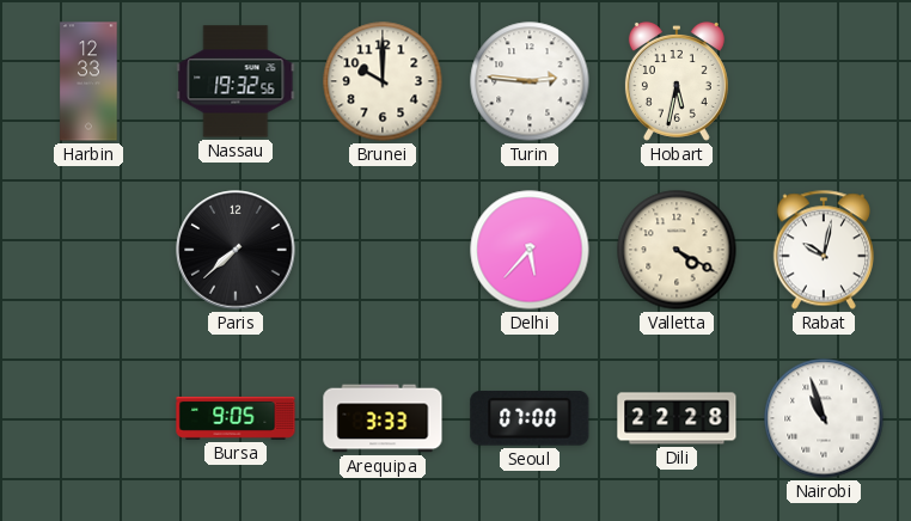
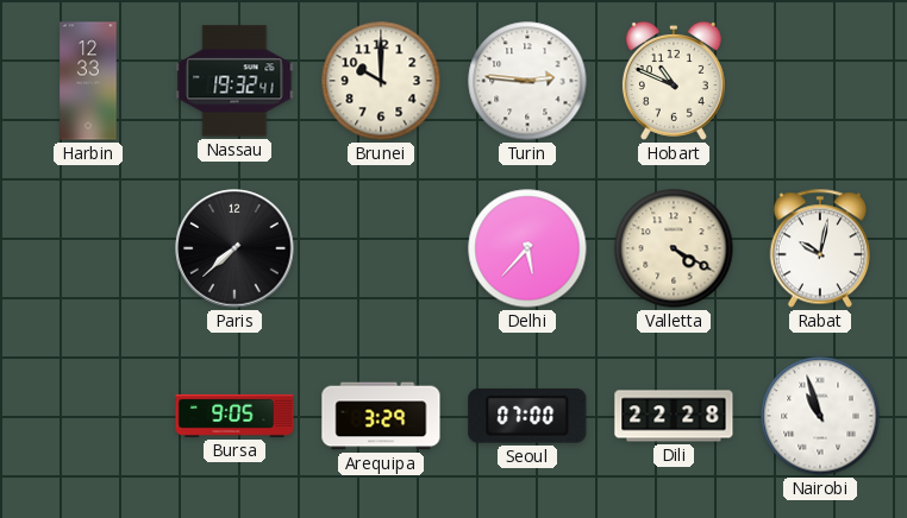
Nassau: 19:32:56 -> 19:32:41
Hobart: 5:32 -> 10:49
Arequipa: 3:33 -> 3:29
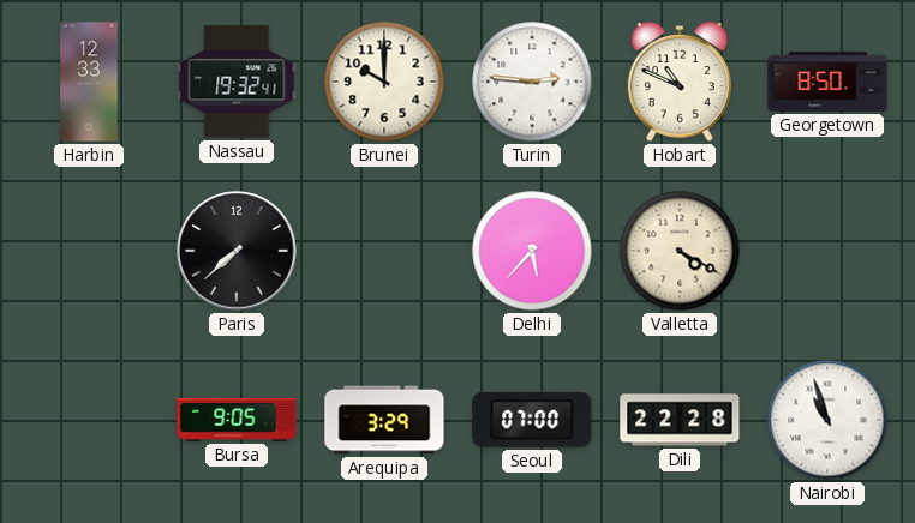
Georgetown: none -> 8:50
Rabat: 10:02 -> none
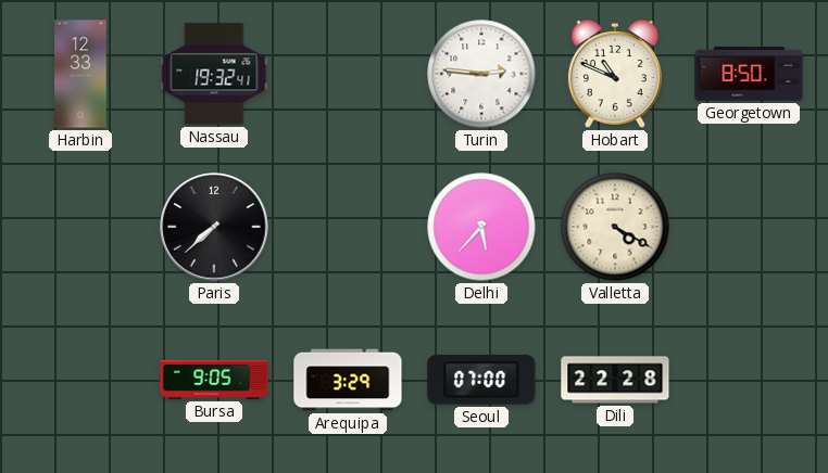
Brunei: 10:00 -> none
Nairobi: 10:57 -> none
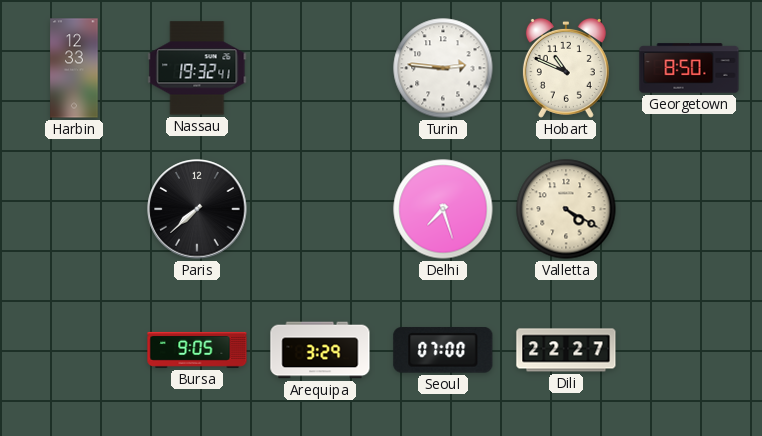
Delhi: 5:37 -> 7:27
Dili: 22:28 -> 22:27
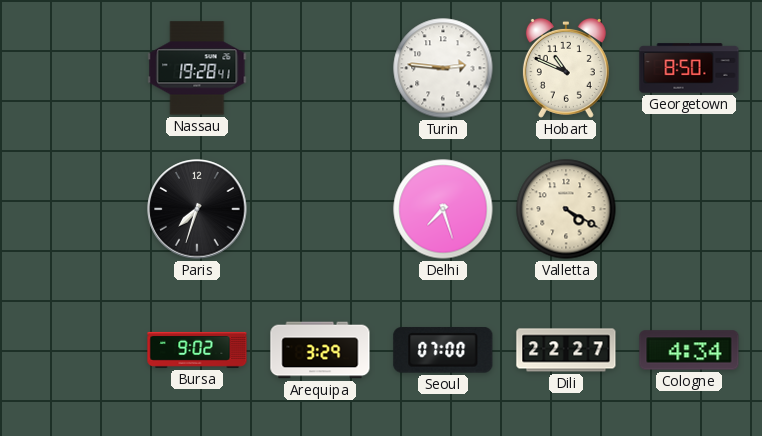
Harbin: 12:33 -> none
Nassau: 19:32 -> 19:28
Paris: 7:38 -> 7:33
Bursa: 9:05 -> 9:02
Cologne: none -> 4:34
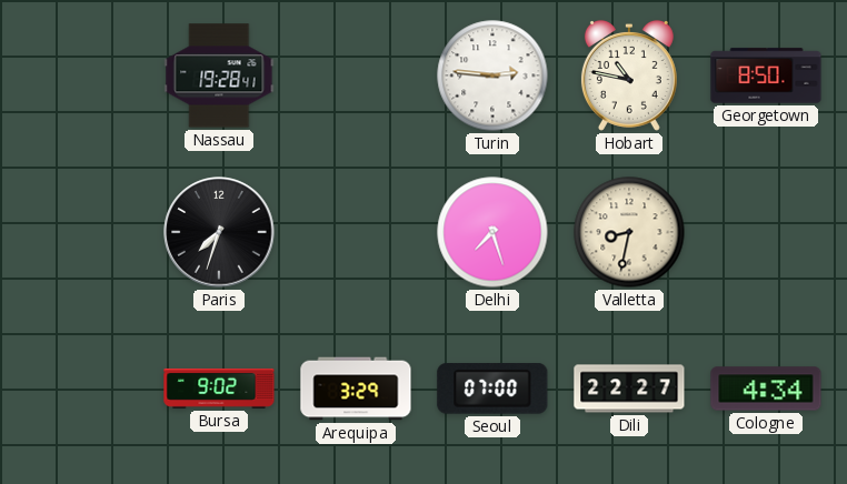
Hobart: 10:49 -> 10:47
Valletta: 4:20 -> 8:32
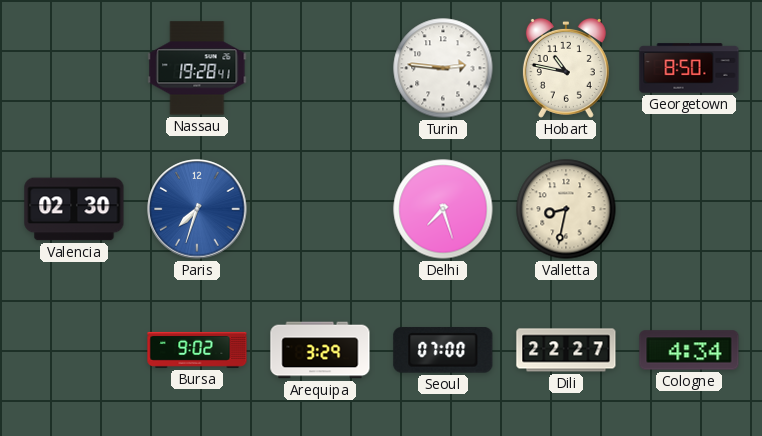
Valencia: none -> 02:30
Paris dial: black -> blue
